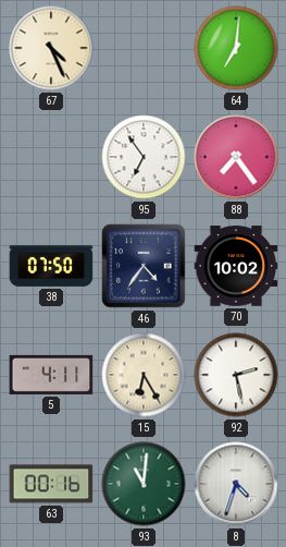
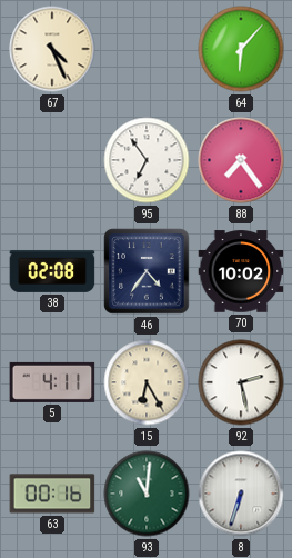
64: 7:01 -> 6:07
38: 07:50 -> 02:08
8: 4:33 -> 6:33
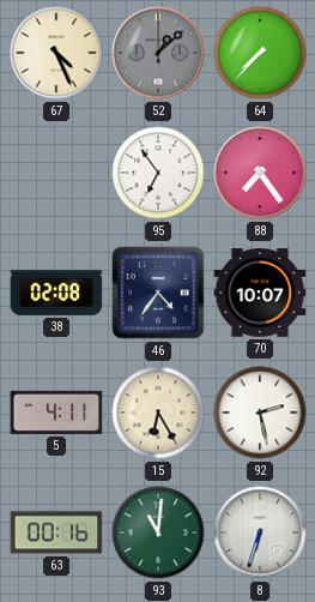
52: none -> 1:08
64: 6:07 -> 7:37
70: 10:02 -> 10:07
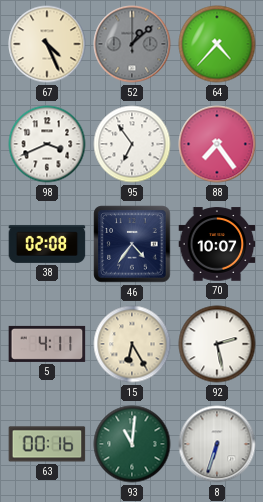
64: 7:37 -> 4:37
98: none -> 3:41
